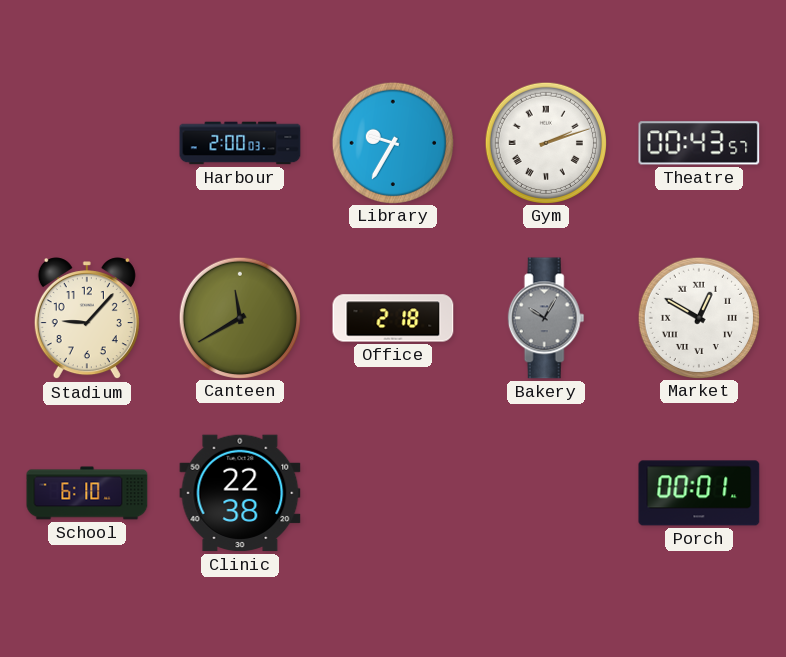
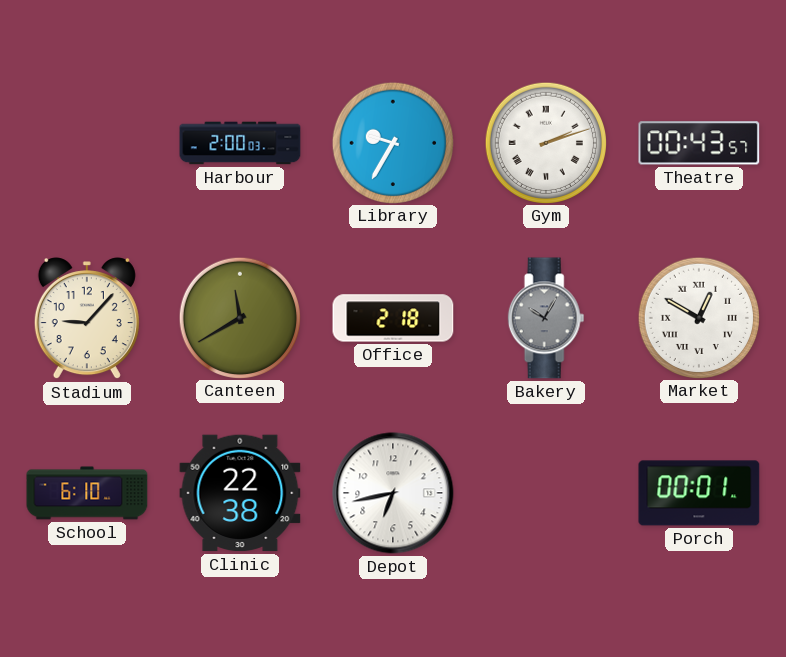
Depot: none -> 6:43
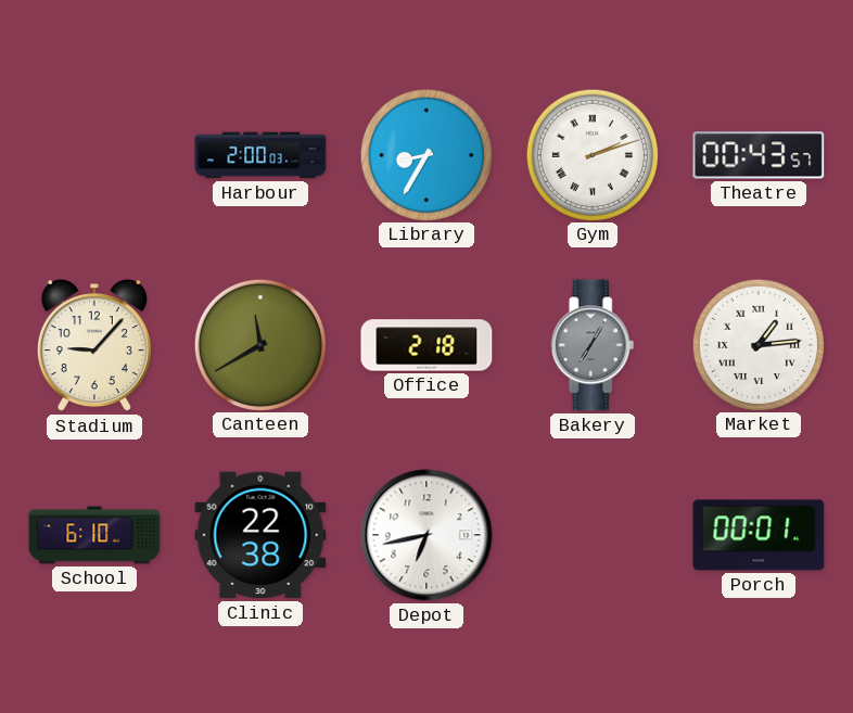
Library: 9:35 -> 8:35
Bakery: 10:05 -> 7:05
Market: 12:50 -> 1:14
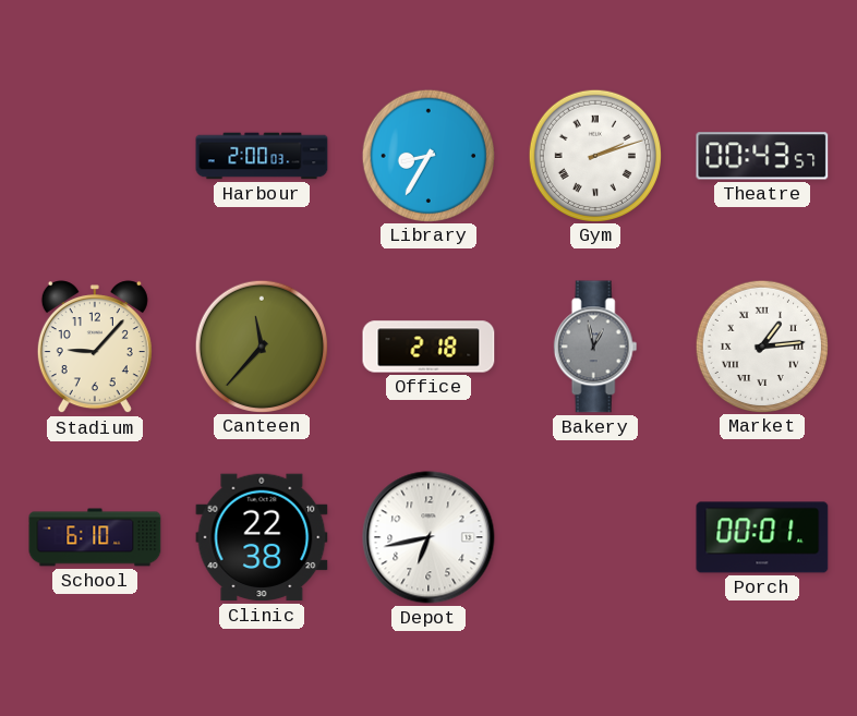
Canteen: 11:40 -> 11:37
Bakery: 7:05 -> 12:58
